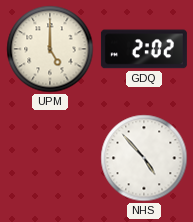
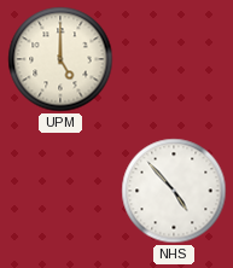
GDQ: 2:02 -> none
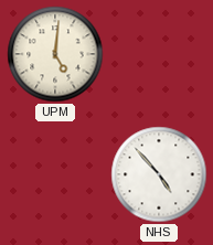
UPM: 5:00 -> 5:01
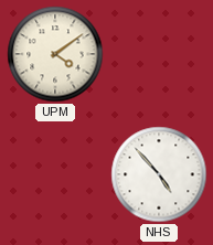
UPM: 5:01 -> 4:09
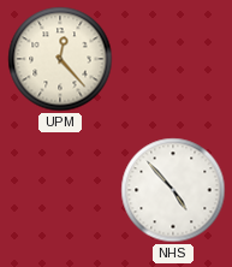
UPM: 4:09 -> 12:23
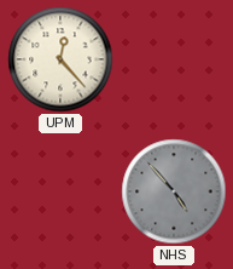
NHS dial: white -> grey
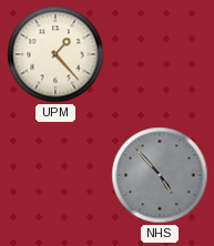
UPM: 12:23 -> 1:23
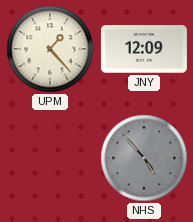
JNY: none -> 12:09
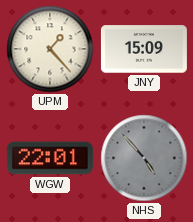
JNY: 12:09 -> 15:09
WGW: none -> 22:01
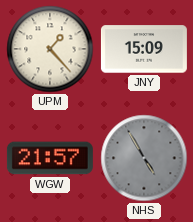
WGW: 22:01 -> 21:57
NHS: 4:53 -> 4:55
